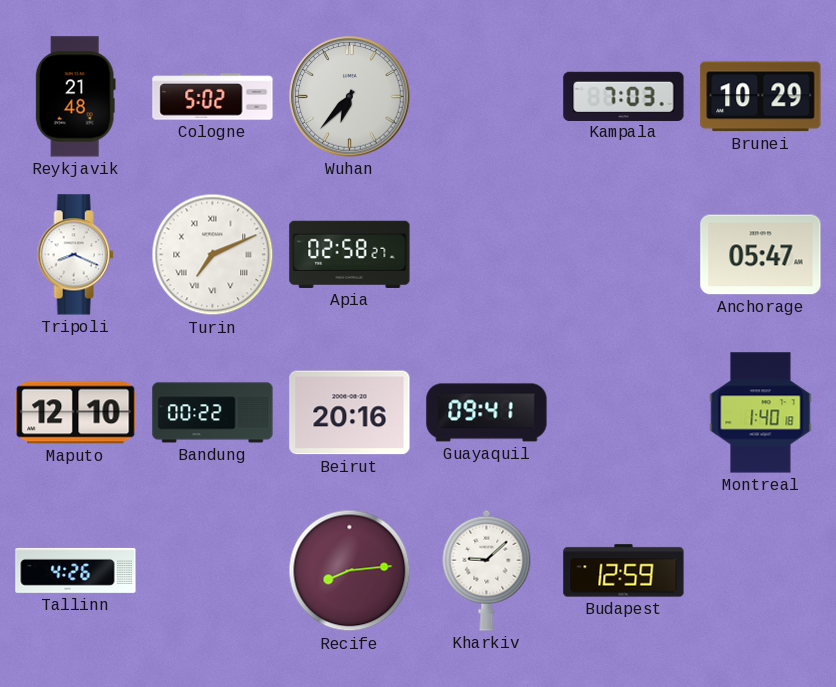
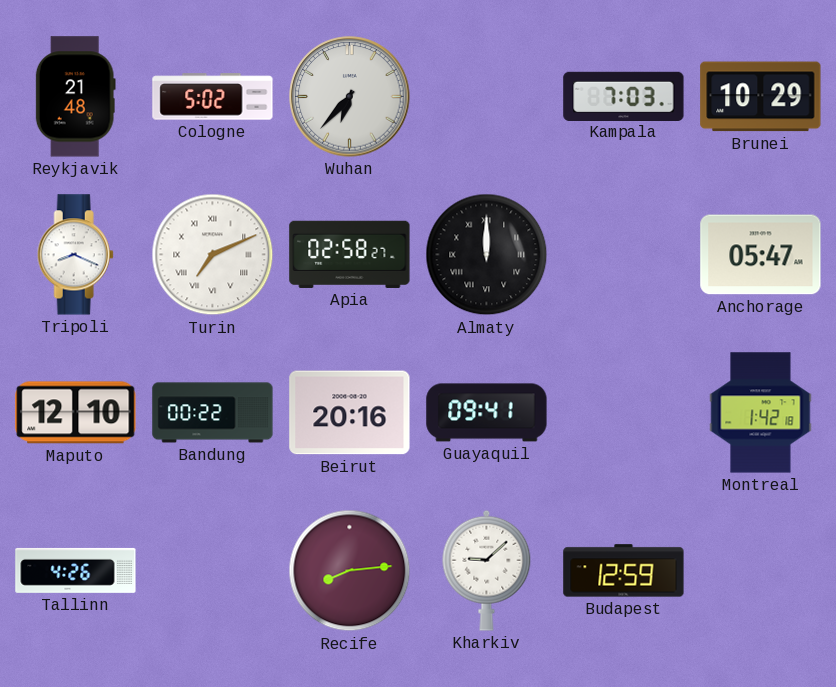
Almaty: none -> 12:00
Montreal: 1:40 -> 1:42
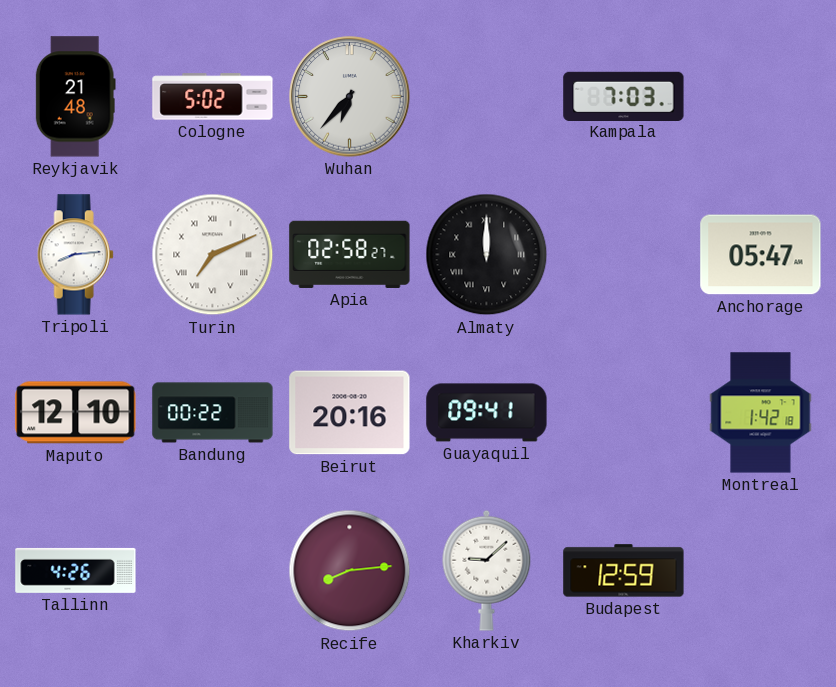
Brunei: 10:29 -> none
Tripoli: 8:19 -> 8:14
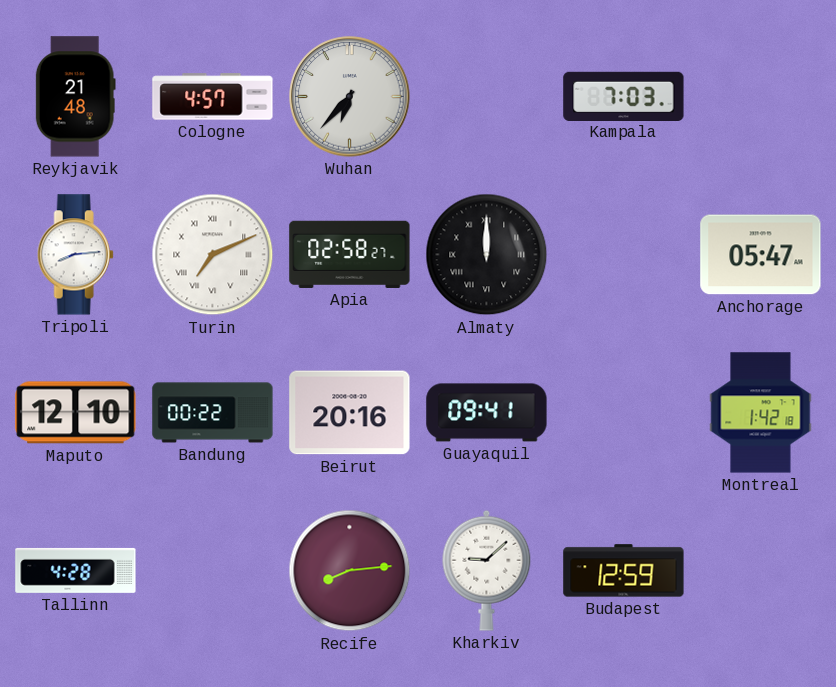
Cologne: 5:02 -> 4:57
Tallinn: 4:26 -> 4:28
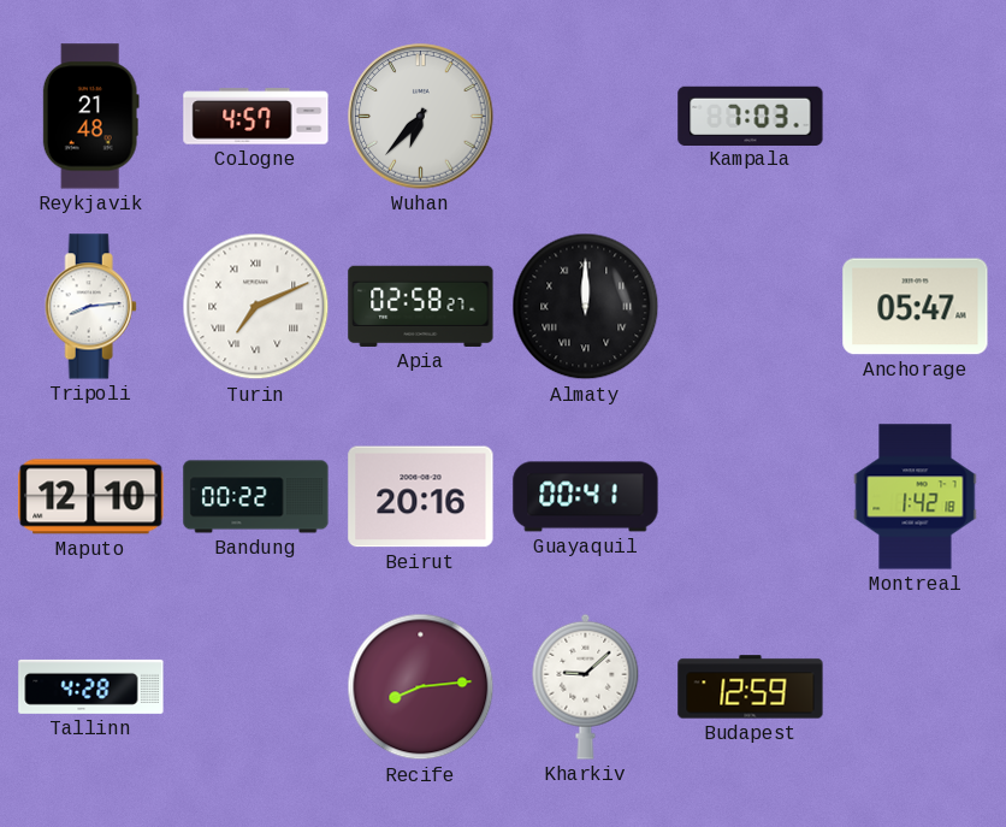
Guayaquil: 09:41 -> 00:41
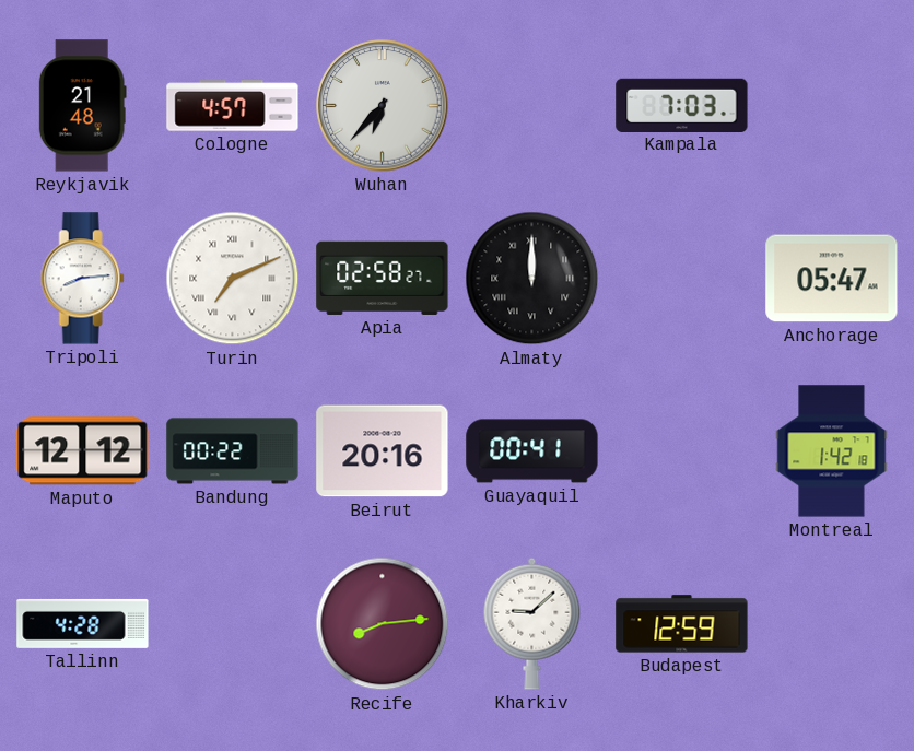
Maputo: 12:10 -> 12:12
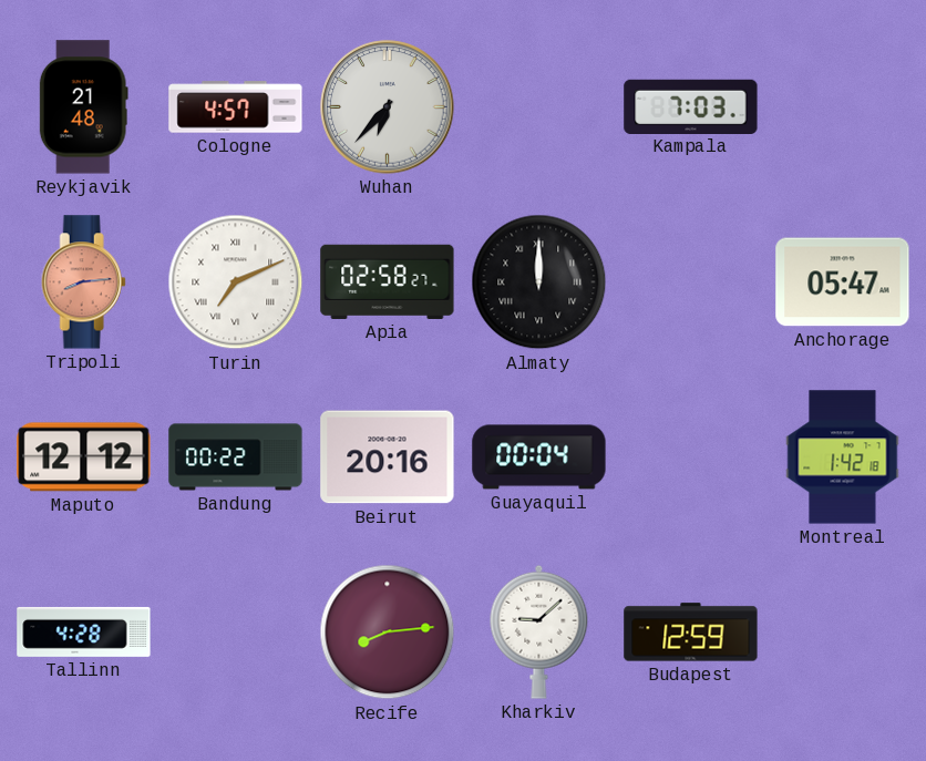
Tripoli dial: white -> salmon
Guayaquil: 00:41 -> 00:04
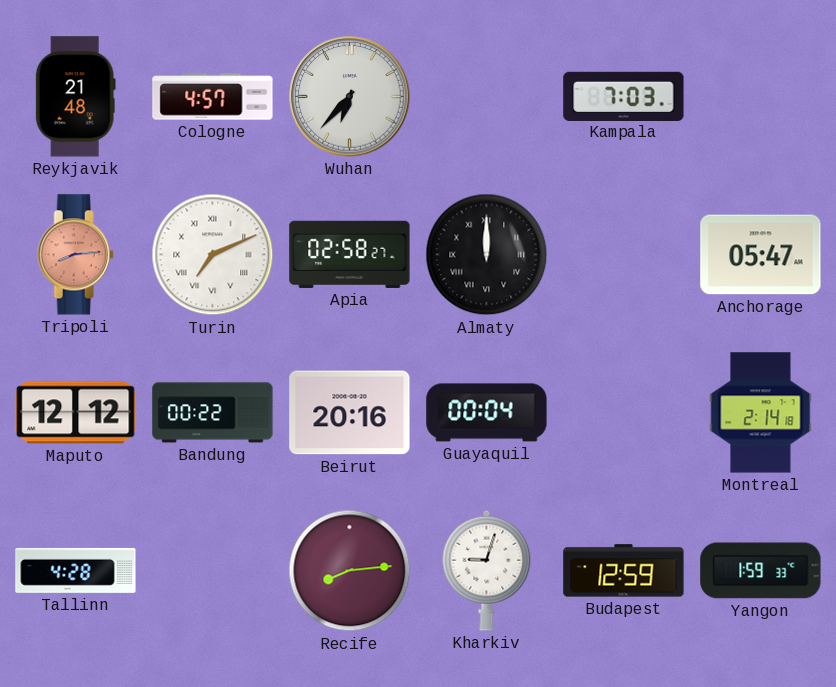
Montreal: 1:42 -> 2:14
Kharkiv: 9:08 -> 9:03
Yangon: none -> 1:59
